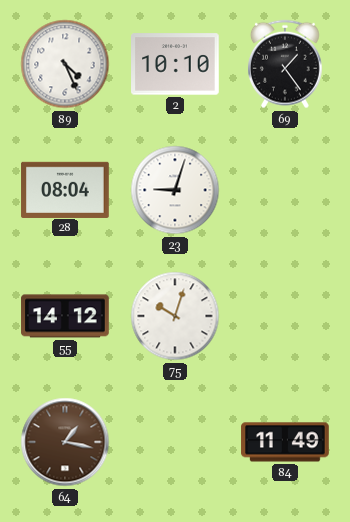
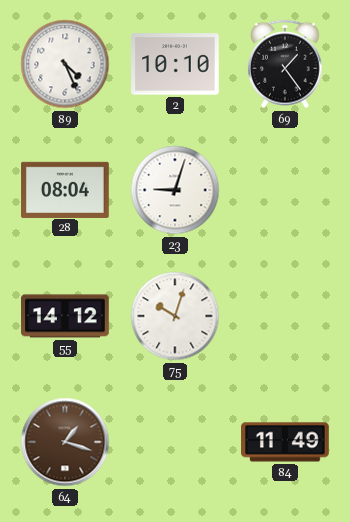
64: 1:17 -> 1:18
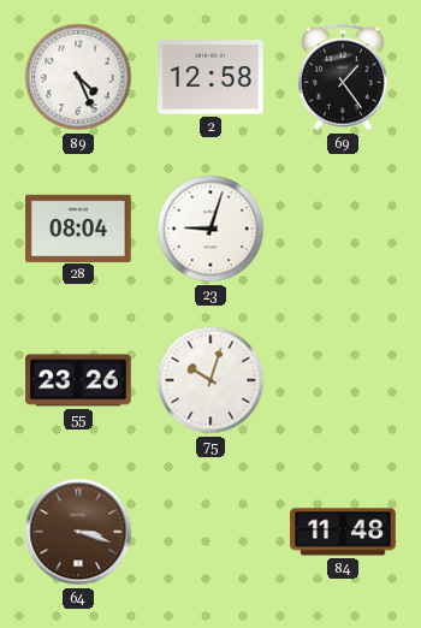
2: 10:10 -> 12:58
55: 14:12 -> 23:26
64: 1:18 -> 3:18
84: 11:49 -> 11:48
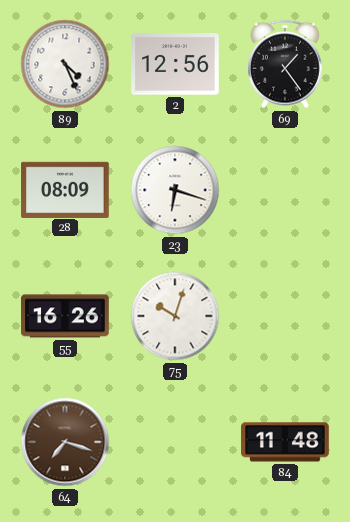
2: 12:58 -> 12:56
28: 08:04 -> 08:09
23: 9:03 -> 6:18
55: 23:26 -> 16:26
64: 3:18 -> 7:18
